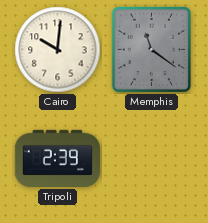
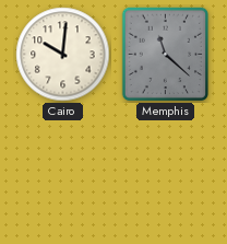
Memphis: 11:21 -> 11:22
Tripoli: 2:39 -> none
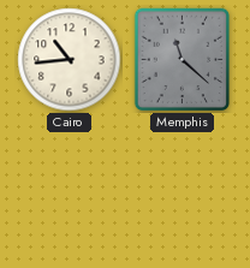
Cairo: 10:01 -> 10:44
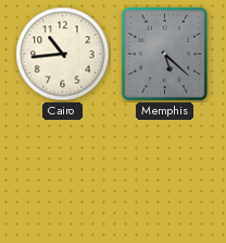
Memphis: 11:22 -> 5:22
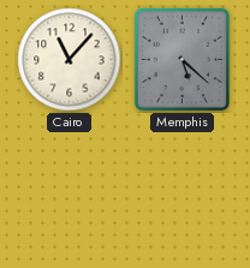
Cairo: 10:44 -> 11:07
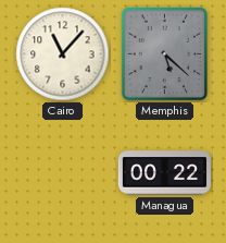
Managua: none -> 00:22
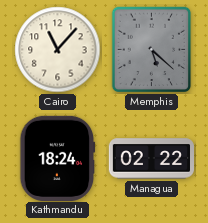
Kathmandu: none -> 18:24
Managua: 00:22 -> 02:22
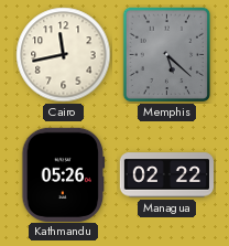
Cairo: 11:07 -> 11:43
Kathmandu: 18:24 -> 05:26
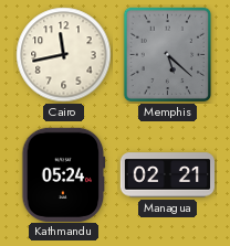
Kathmandu: 05:26 -> 05:24
Managua: 02:22 -> 02:21
